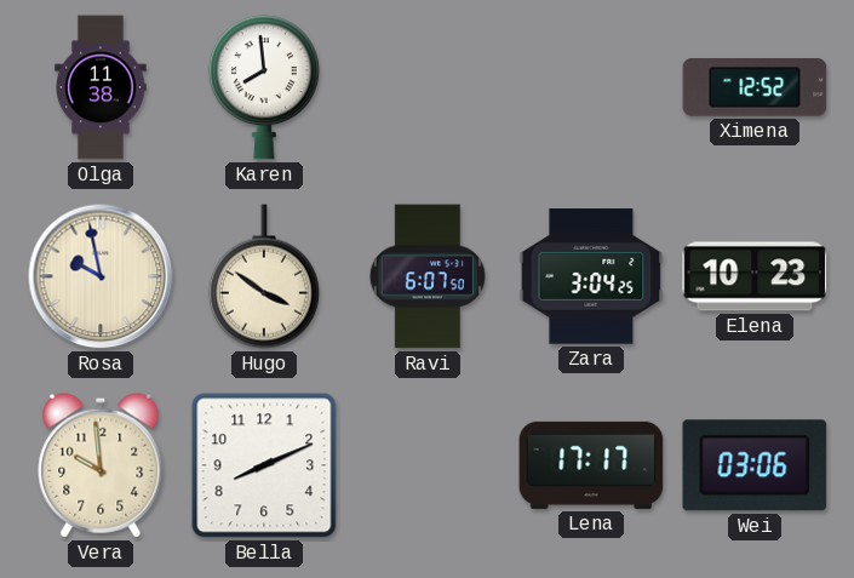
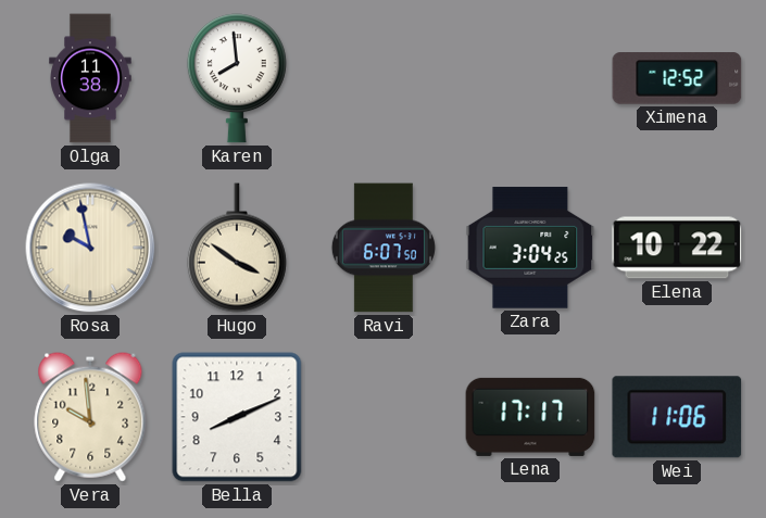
Elena: 10:23 -> 10:22
Wei: 03:06 -> 11:06
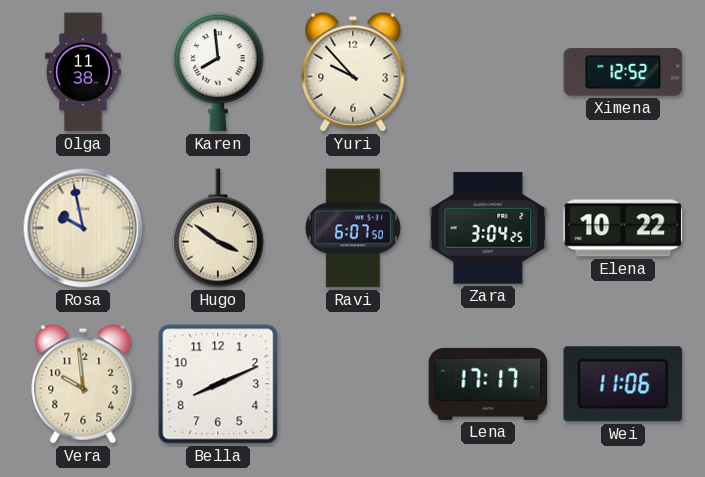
Yuri: none -> 9:53
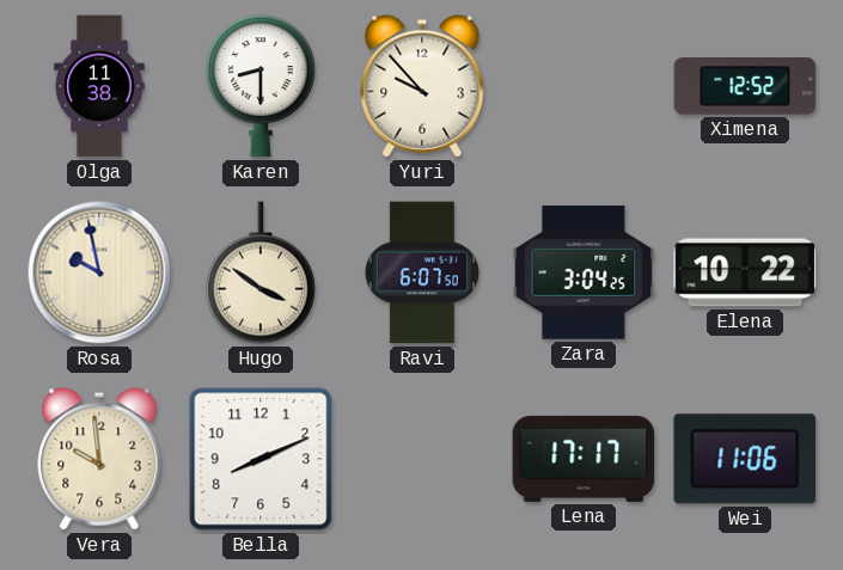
Karen: 7:59 -> 8:30
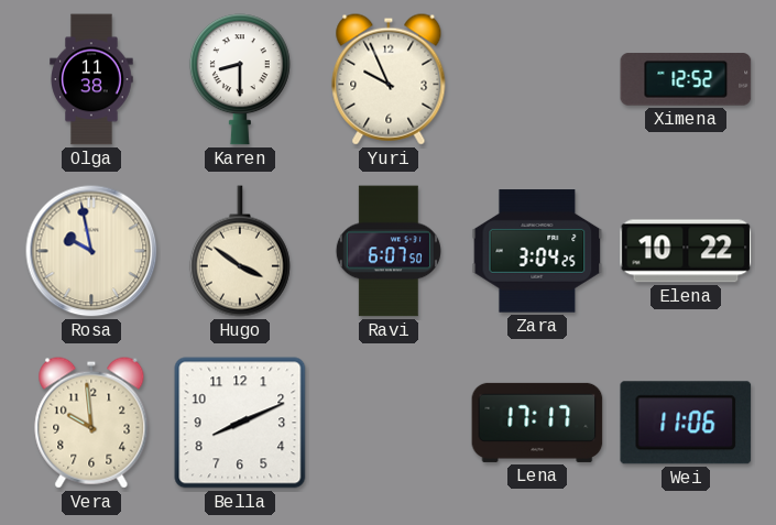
Yuri: 9:53 -> 9:56
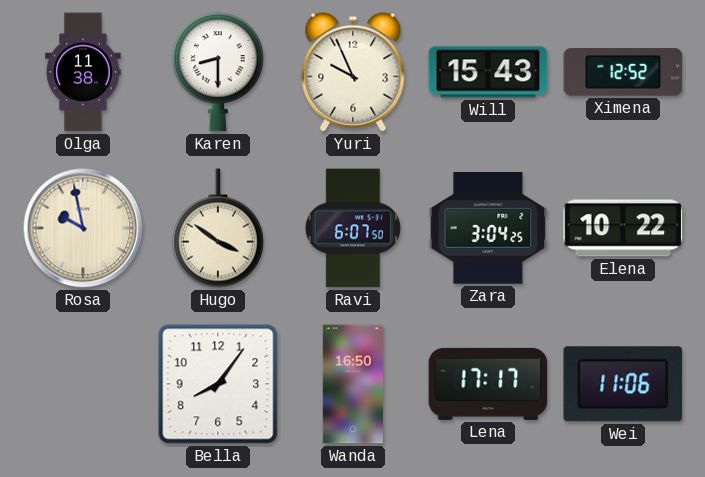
Will: none -> 15:43
Vera: 9:59 -> none
Bella: 8:11 -> 8:06
Wanda: none -> 16:50
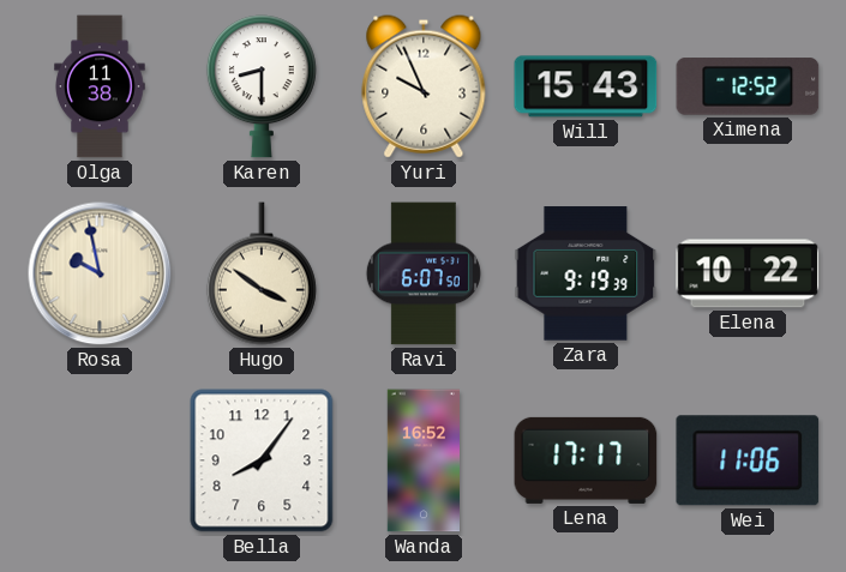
Zara: 3:04 -> 9:19
Wanda: 16:50 -> 16:52
